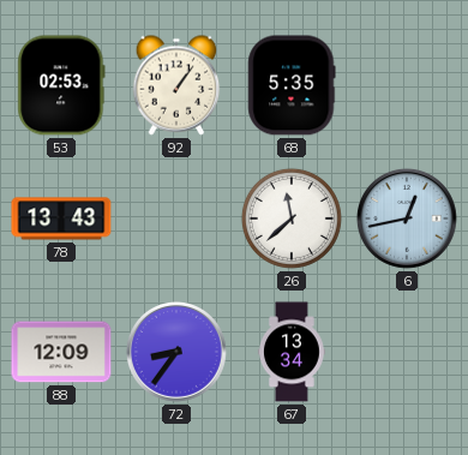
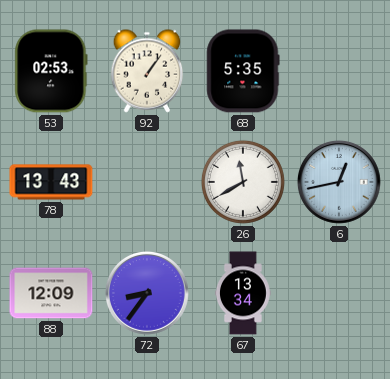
26: 11:38 -> 11:40
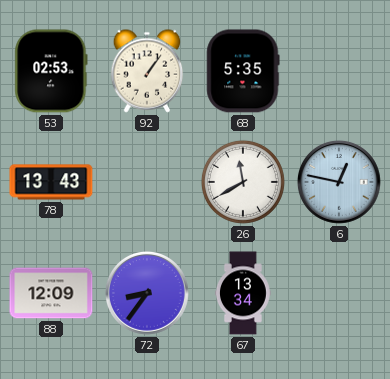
6: 12:43 -> 12:47
